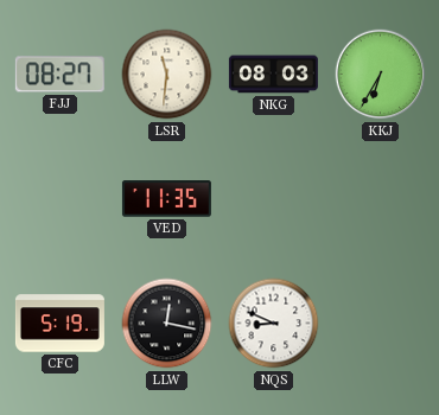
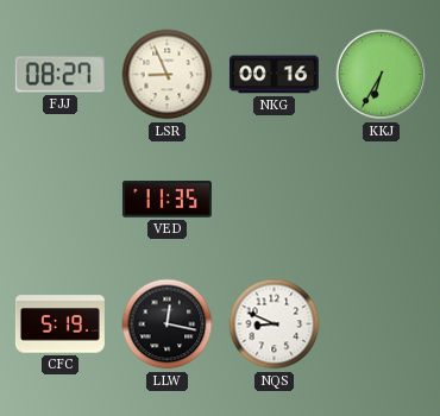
LSR: 11:31 -> 8:56
NKG: 08:03 -> 00:16
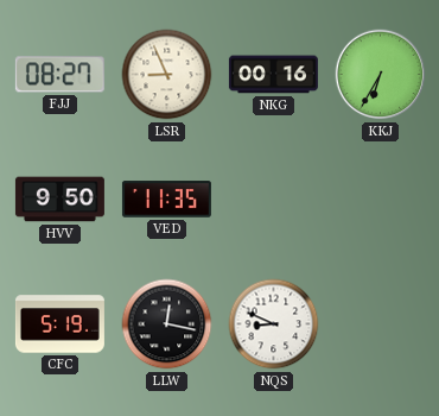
HVV: none -> 9:50
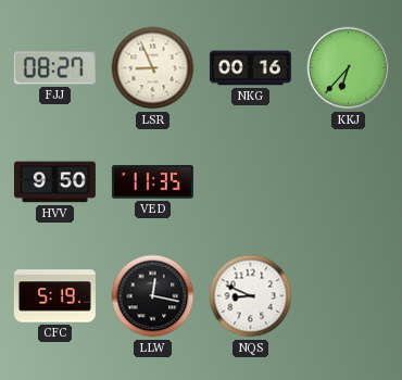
KKJ: 6:35 -> 6:37
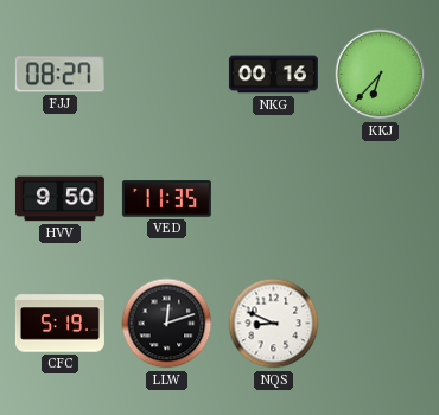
LSR: 8:56 -> none
LLW: 12:17 -> 12:12
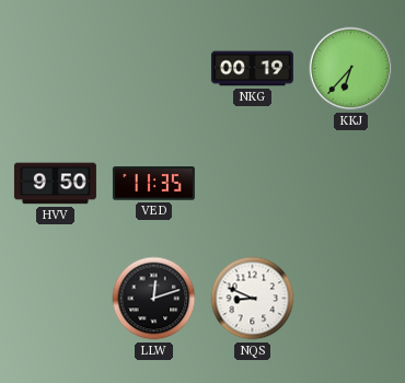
FJJ: 08:27 -> none
NKG: 00:16 -> 00:19
CFC: 5:19 -> none
